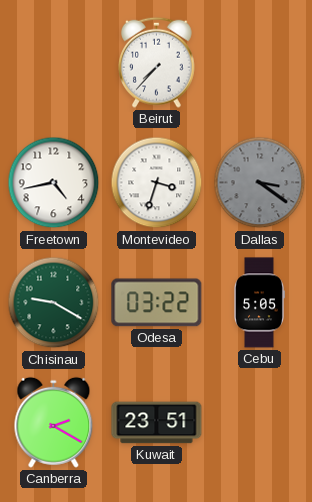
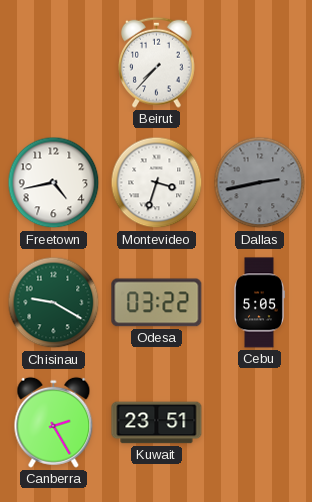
Dallas: 3:21 -> 2:43
Canberra: 2:20 -> 2:25
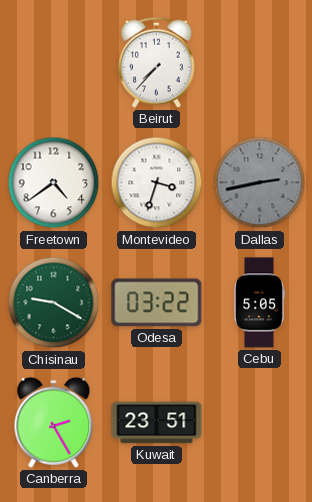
Freetown: 4:43 -> 4:39
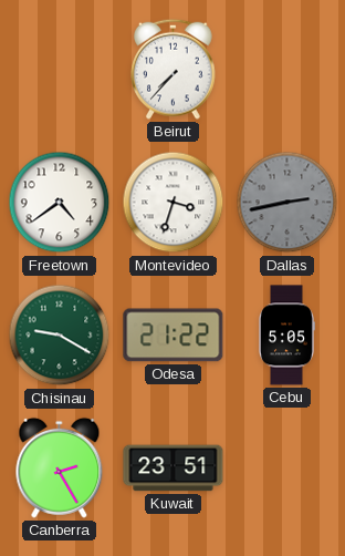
Odesa: 03:22 -> 21:22
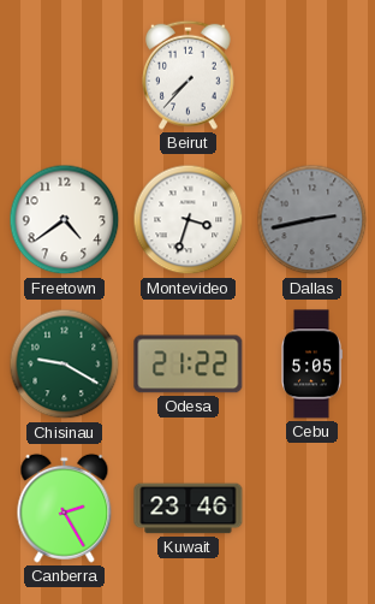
Kuwait: 23:51 -> 23:46
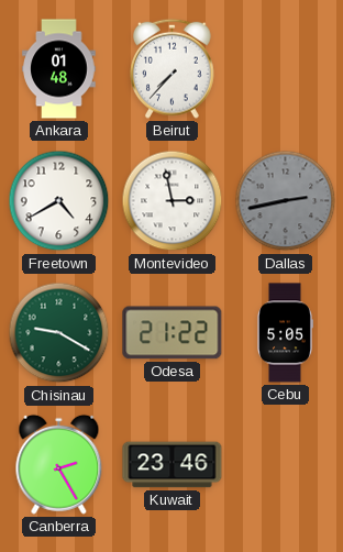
Ankara: none -> 01:48
Freetown: 4:39 -> 4:40
Montevideo: 3:33 -> 2:58
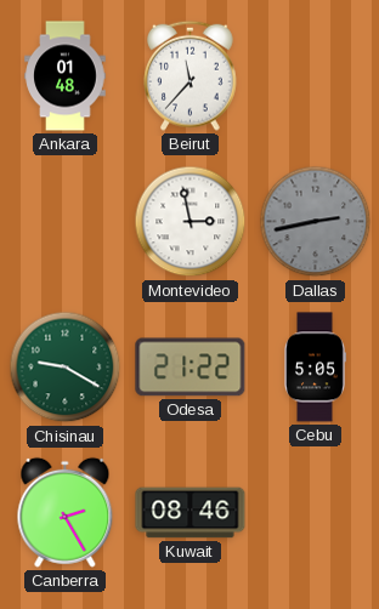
Beirut: 7:37 -> 11:37
Freetown: 4:40 -> none
Kuwait: 23:46 -> 08:46
